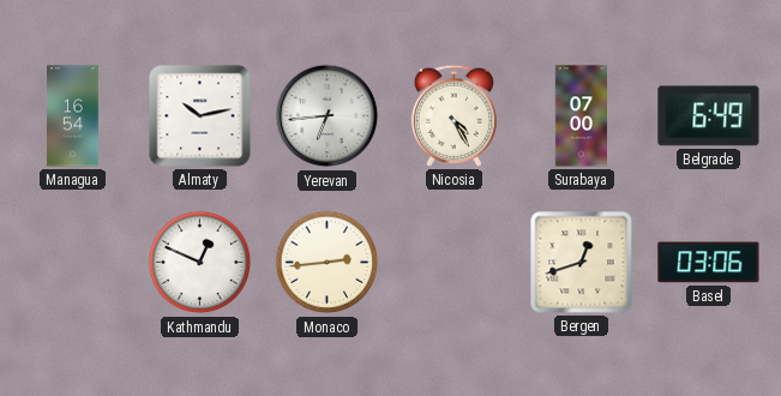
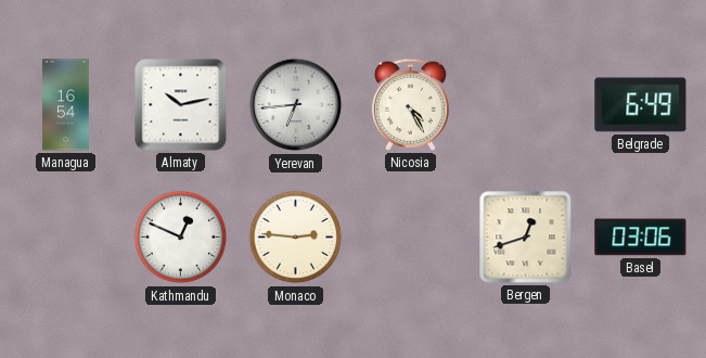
Surabaya: 07:00 -> none
Monaco: 2:44 -> 2:46
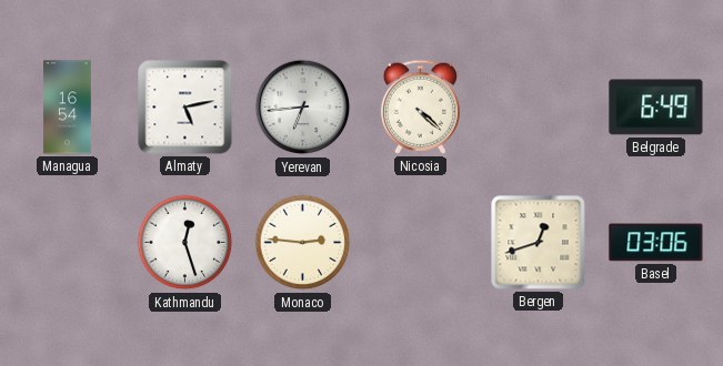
Almaty: 10:13 -> 5:13
Nicosia: 4:25 -> 4:22
Kathmandu: 12:49 -> 12:27
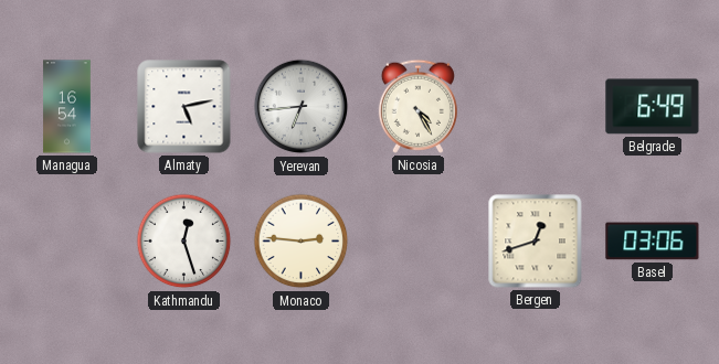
Nicosia: 4:22 -> 4:25
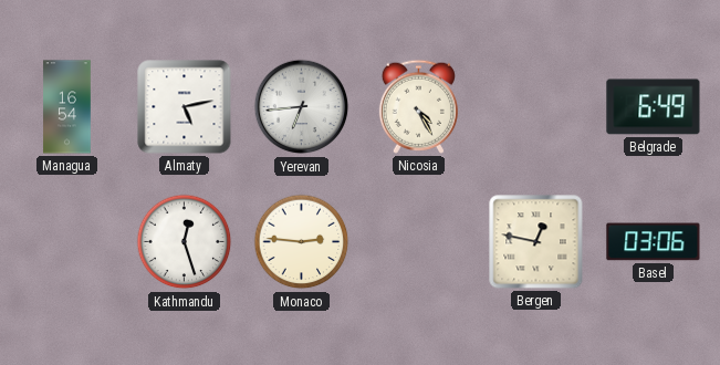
Bergen: 12:42 -> 12:47
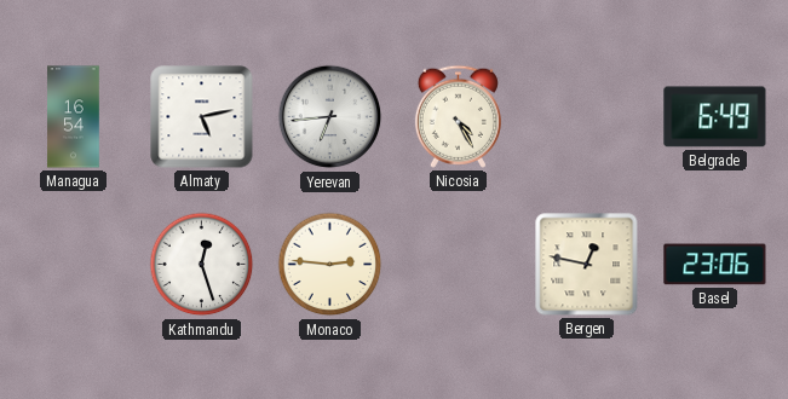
Basel: 03:06 -> 23:06
